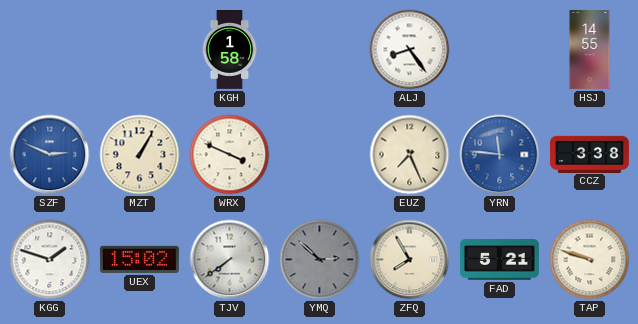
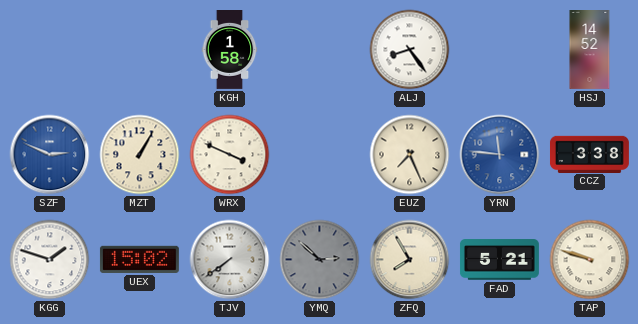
HSJ: 14:55 -> 14:52
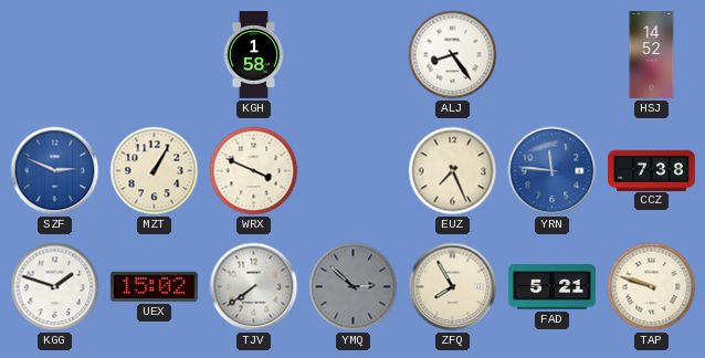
CCZ: 3:38 -> 7:38
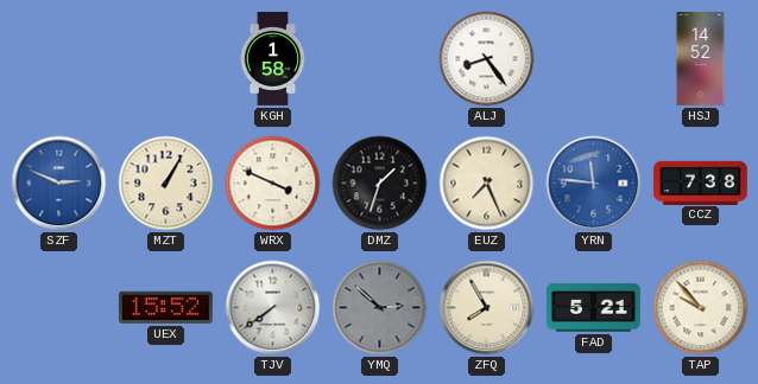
DMZ: none -> 1:33
KGG: 1:48 -> none
UEX: 15:02 -> 15:52
TAP: 9:48 -> 9:53
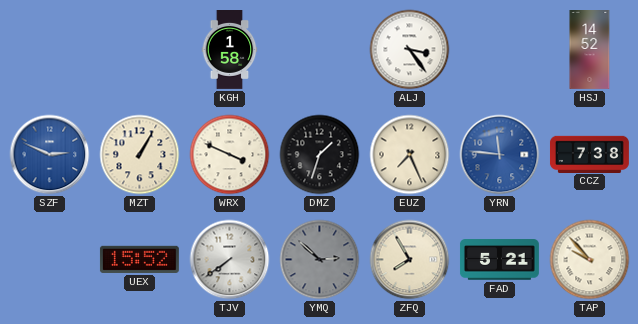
ALJ: 8:24 -> 3:24
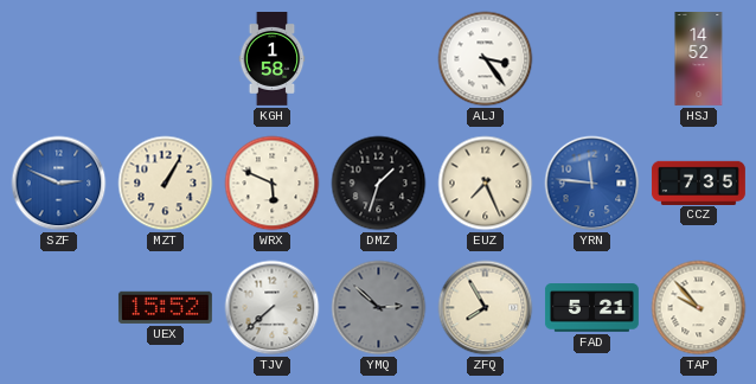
WRX: 3:49 -> 5:49
CCZ: 7:38 -> 7:35
TJV: 7:39 -> 7:38
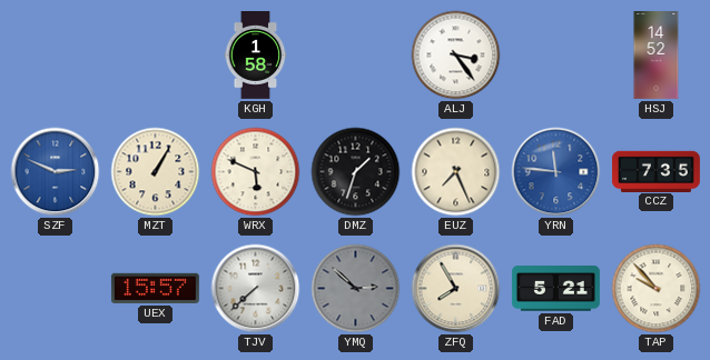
UEX: 15:52 -> 15:57
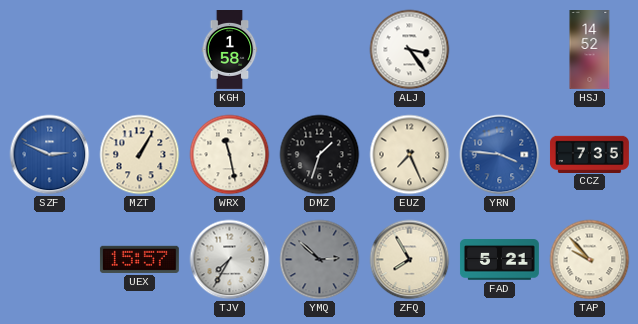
WRX: 5:49 -> 11:28
YRN: 11:46 -> 3:46
TJV: 7:38 -> 7:35
